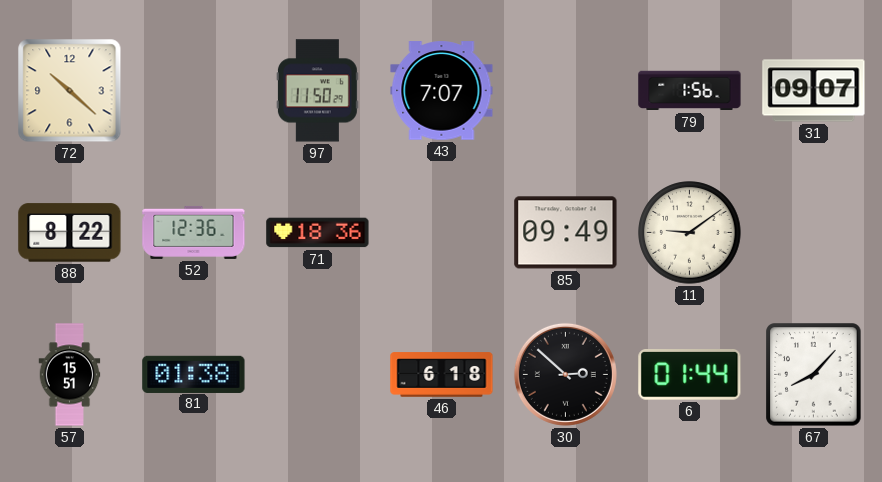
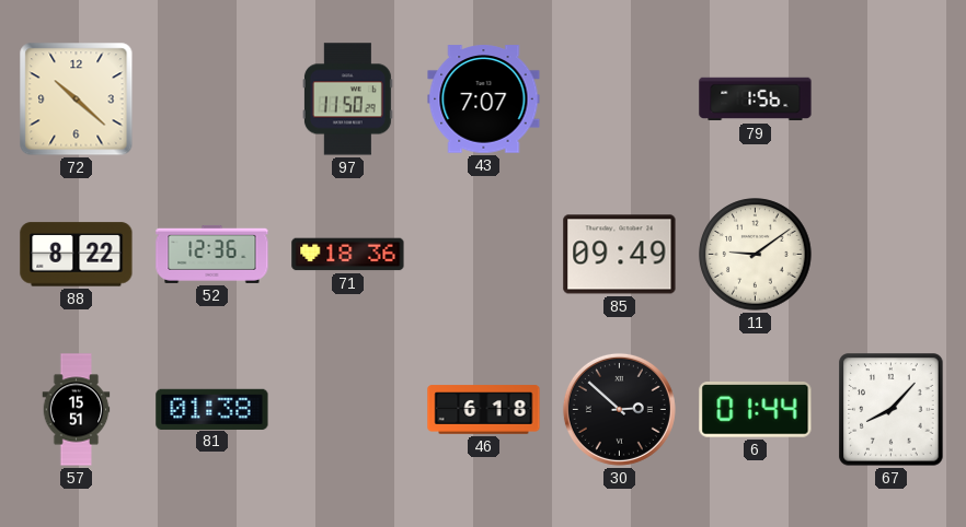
31: 09:07 -> none
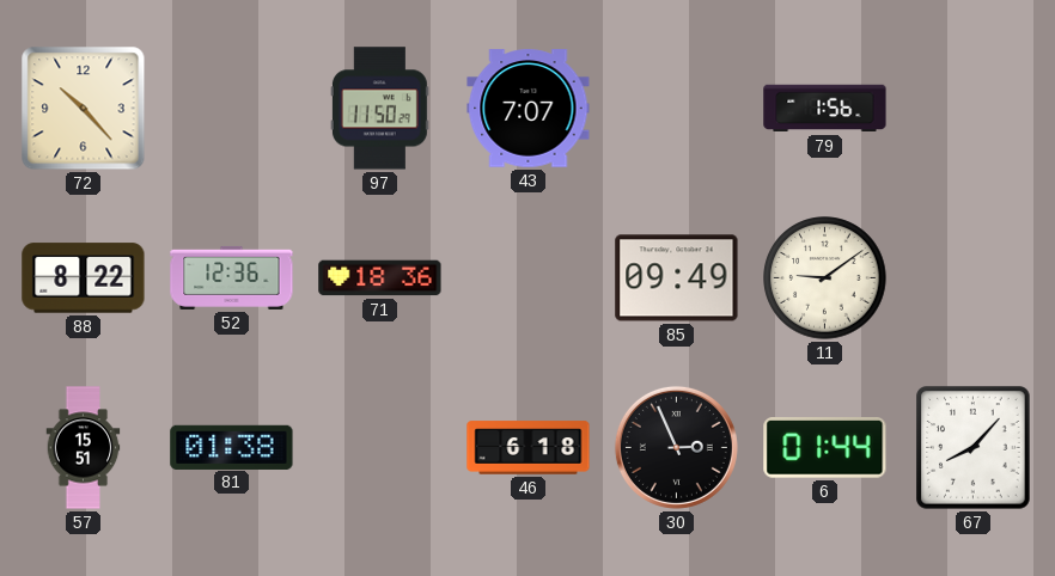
72: 10:22 -> 10:23
30: 2:52 -> 2:56
